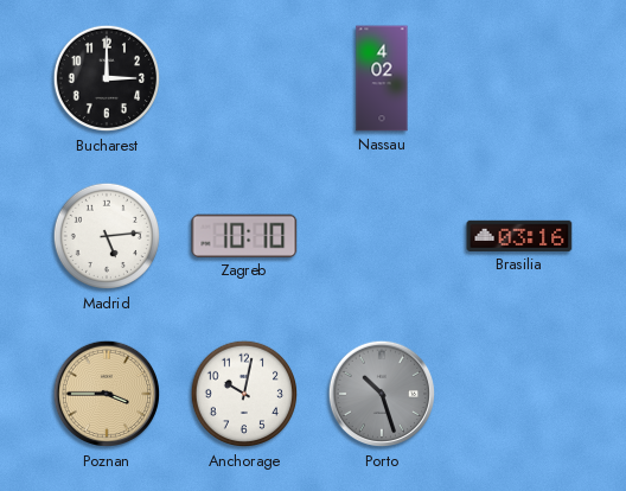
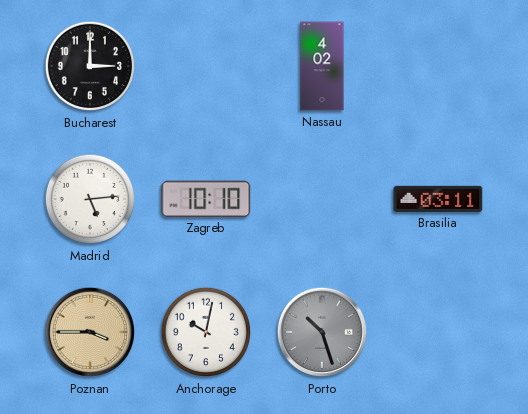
Brasilia: 03:16 -> 03:11
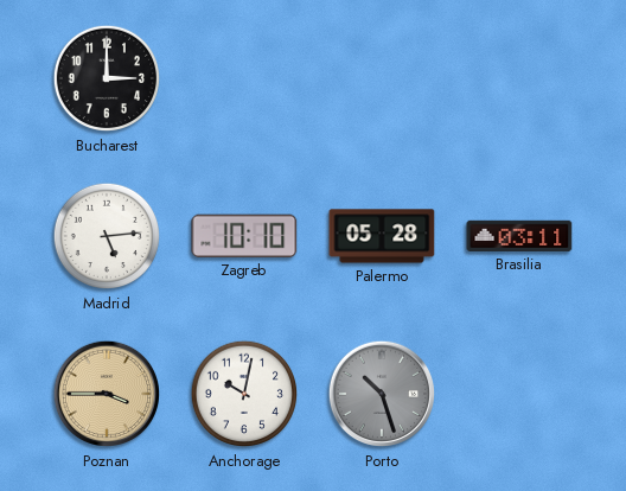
Nassau: 4:02 -> none
Palermo: none -> 05:28
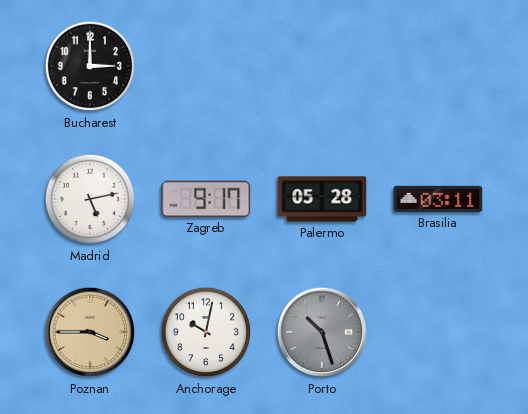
Madrid: 5:14 -> 5:13
Zagreb: 10:10 -> 9:17
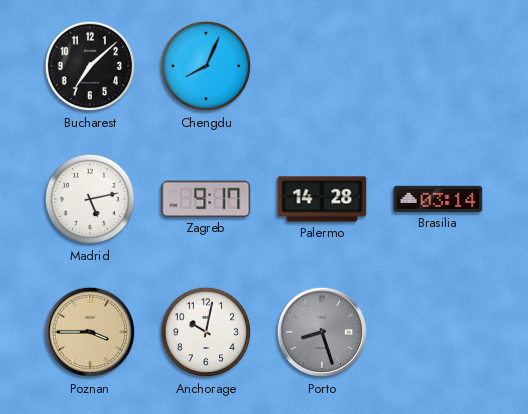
Bucharest: 3:00 -> 7:08
Chengdu: none -> 8:04
Palermo: 05:28 -> 14:28
Brasilia: 03:11 -> 03:14
Porto: 10:27 -> 8:27
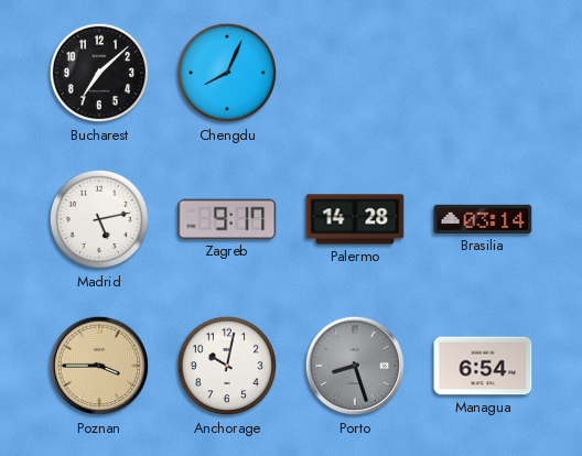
Managua: none -> 6:54
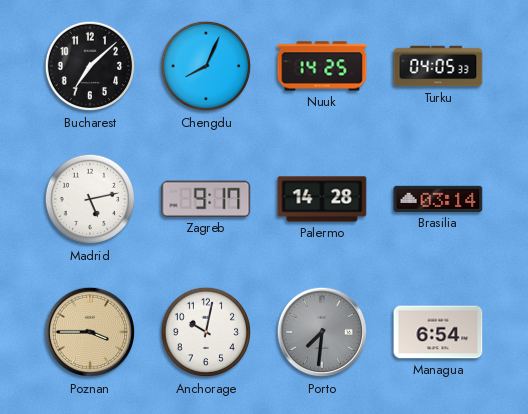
Nuuk: none -> 14:25
Turku: none -> 04:05
Porto: 8:27 -> 7:31
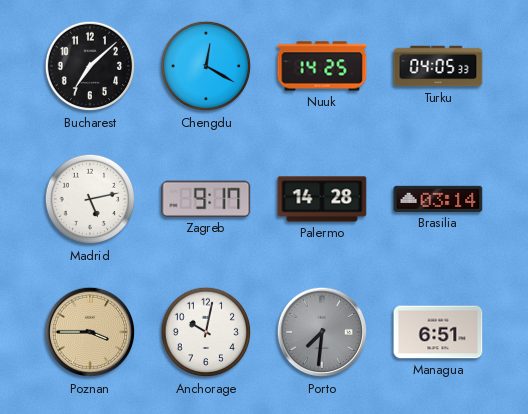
Chengdu: 8:04 -> 12:20
Managua: 6:54 -> 6:51
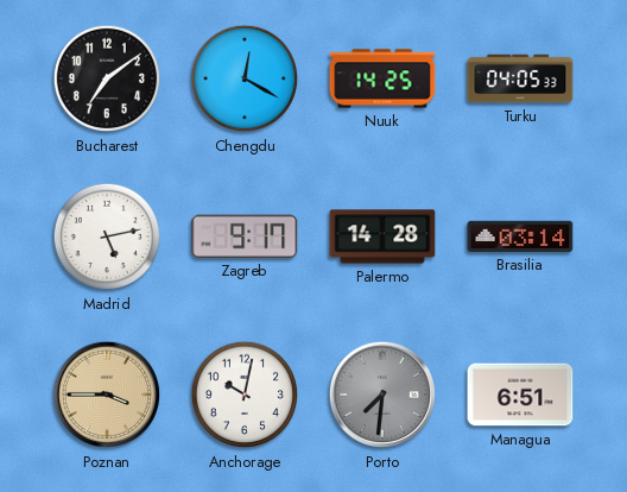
Bucharest: 7:08 -> 7:09
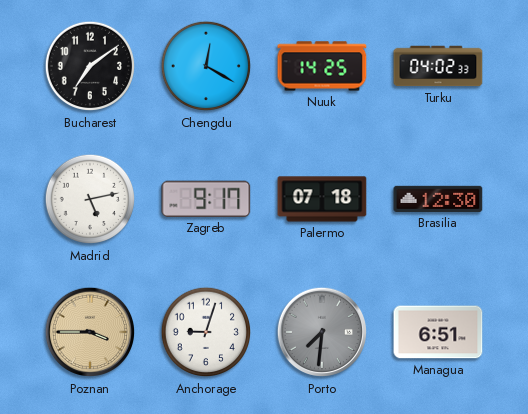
Turku: 04:05 -> 04:02
Palermo: 14:28 -> 07:18
Brasilia: 03:14 -> 12:30
Anchorage: 10:02 -> 9:03
